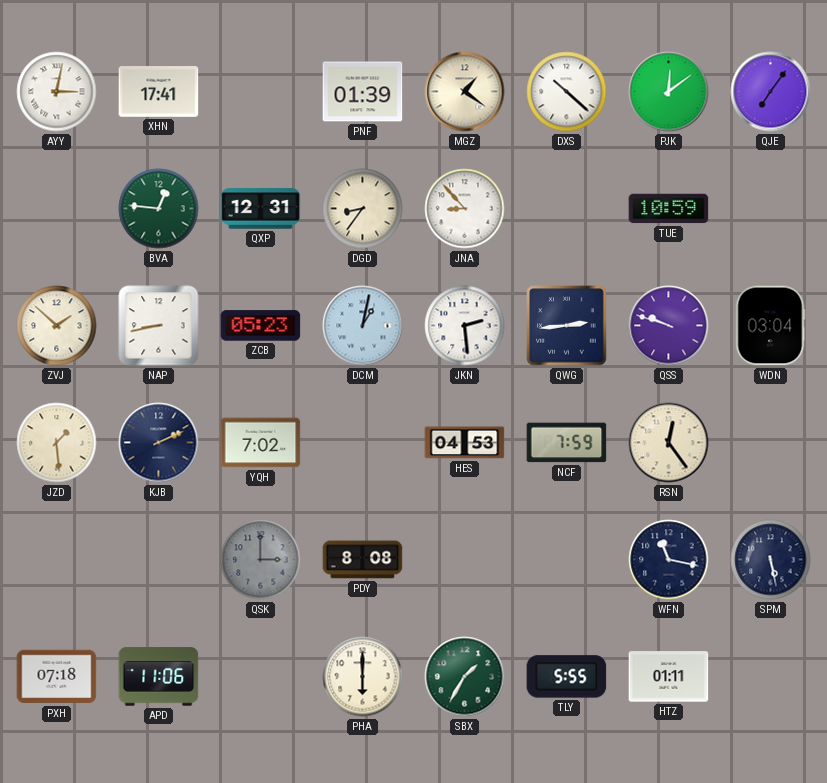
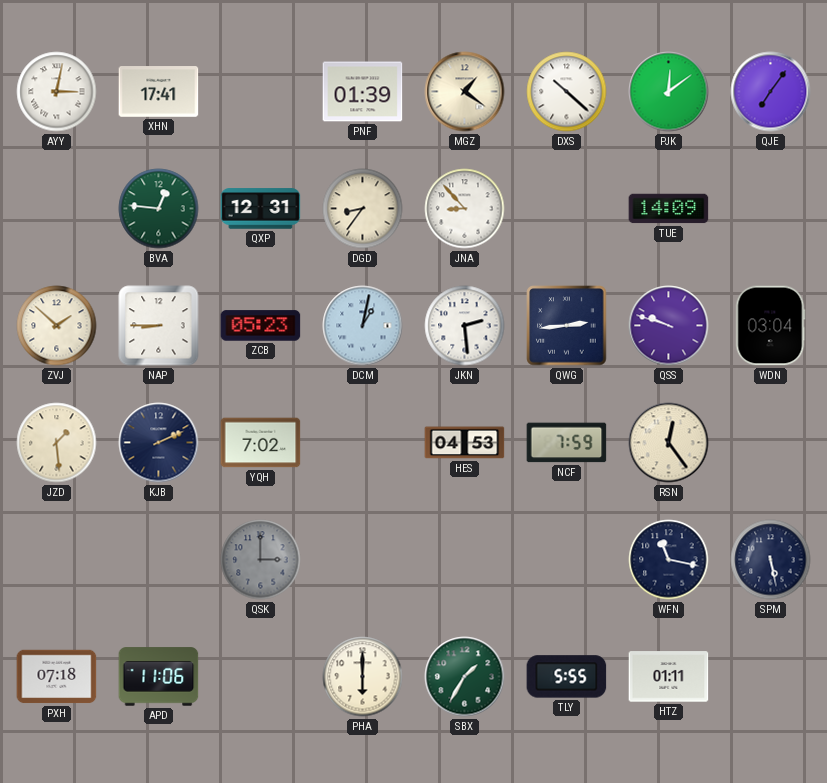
TUE: 10:59 -> 14:09
NAP: 8:43 -> 8:45
PDY: 8:08 -> none
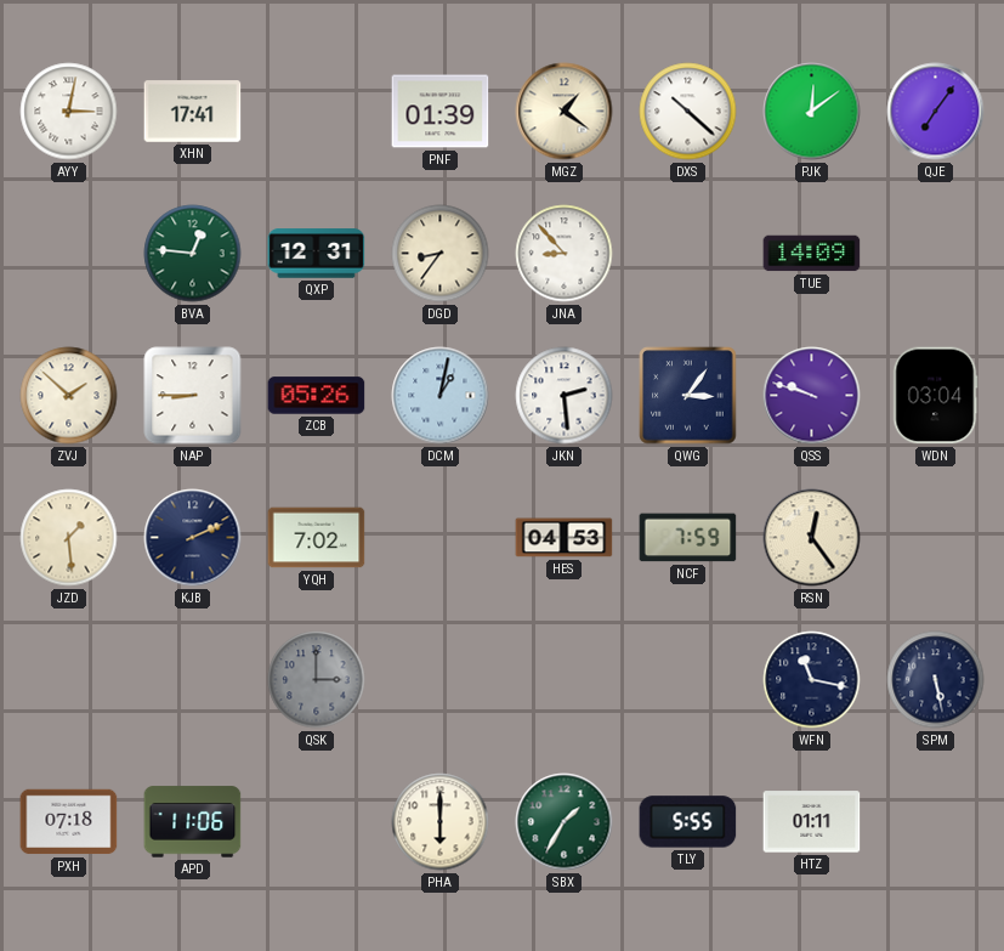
ZCB: 05:23 -> 05:26
QWG: 2:44 -> 3:06
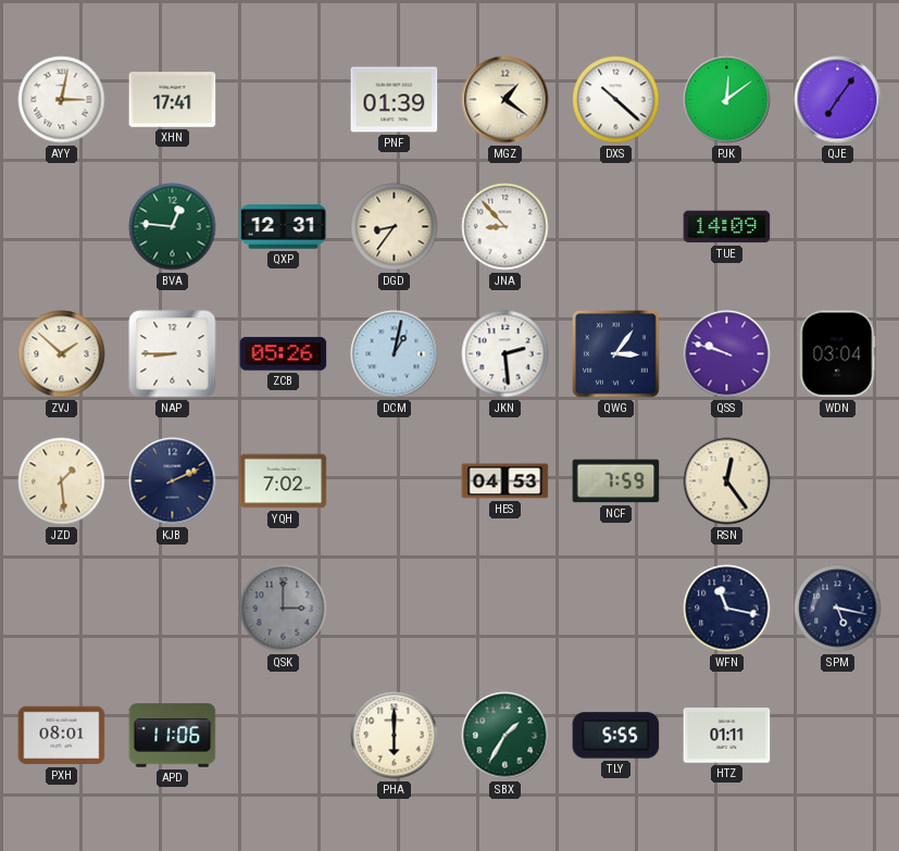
SPM: 5:28 -> 5:17
PXH: 07:18 -> 08:01
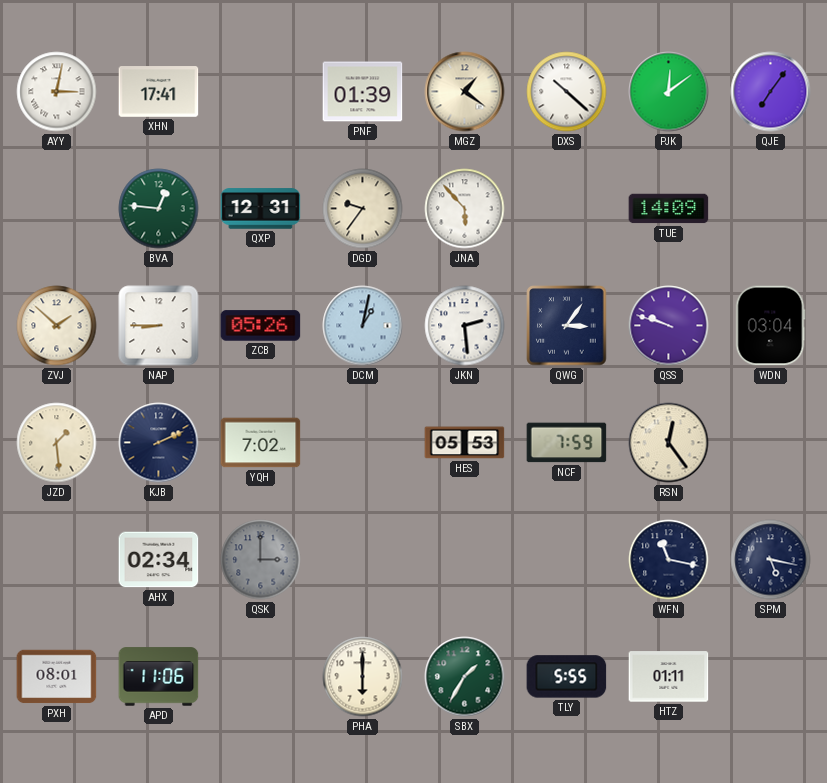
DGD: 8:36 -> 9:36
JNA: 8:53 -> 5:53
HES: 04:53 -> 05:53
AHX: none -> 02:34
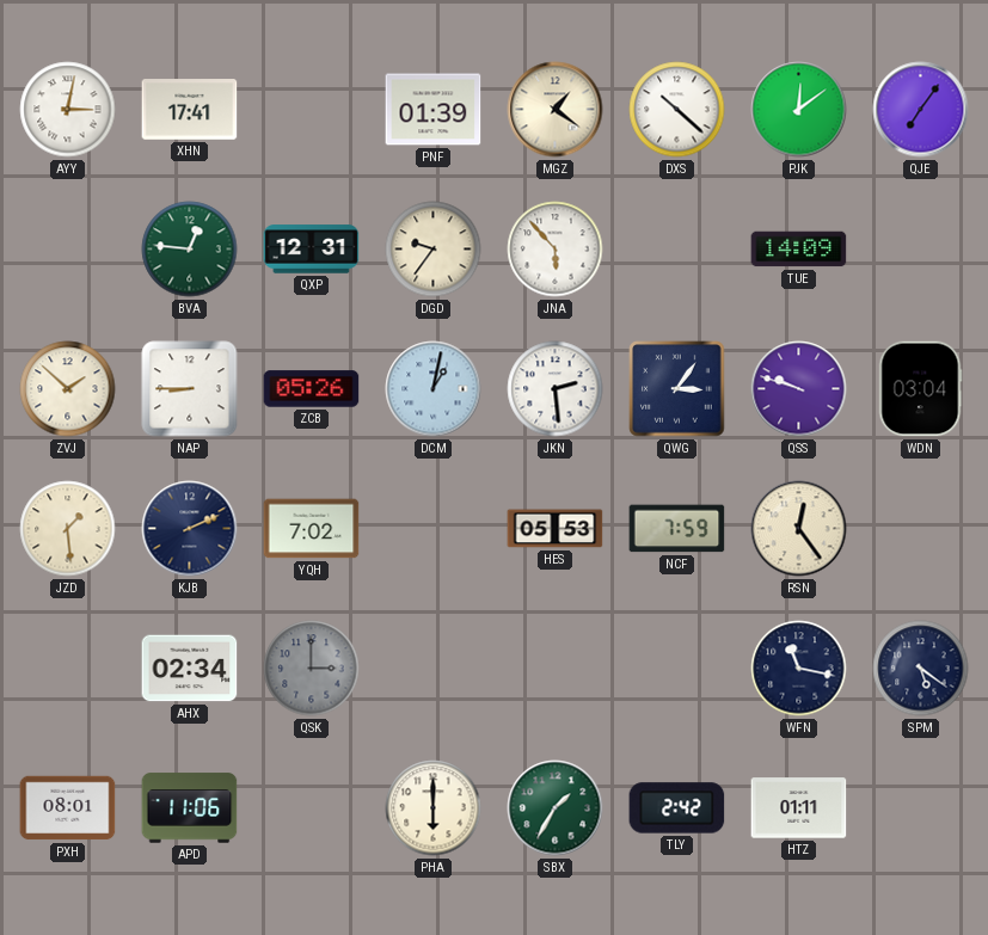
SPM: 5:17 -> 5:21
TLY: 5:55 -> 2:42
